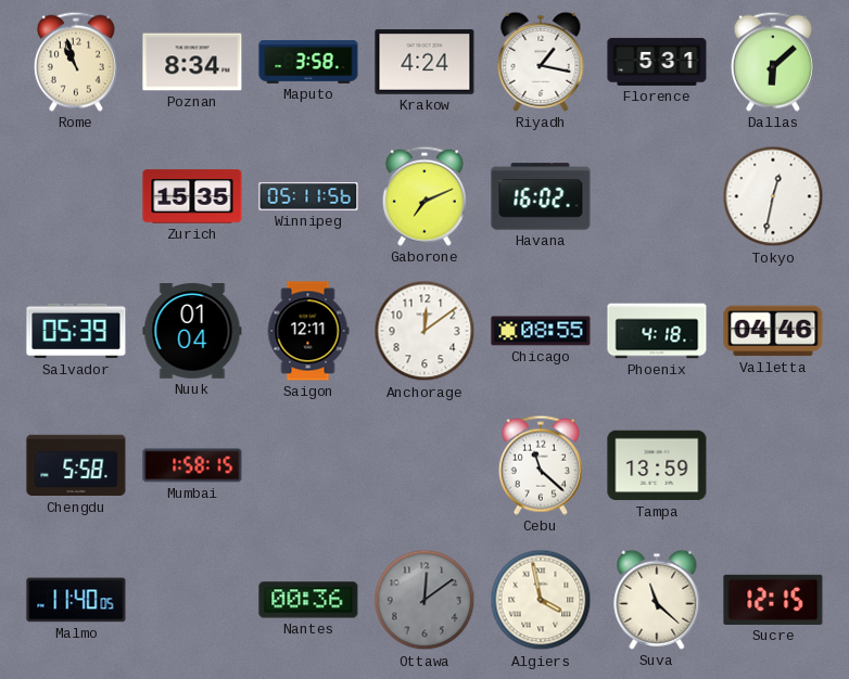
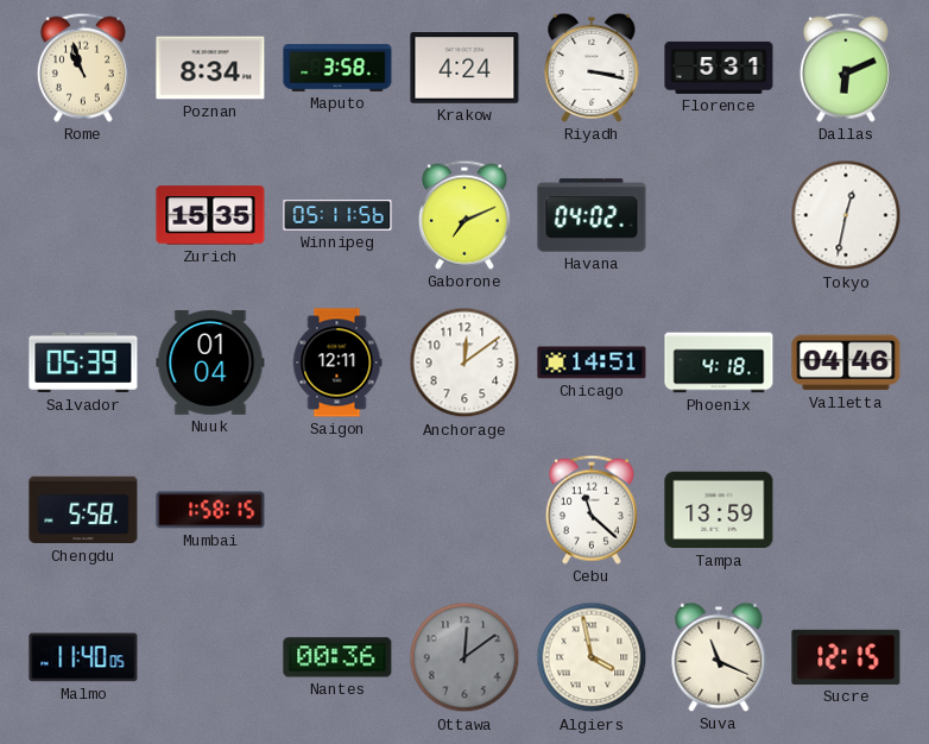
Riyadh: 1:17 -> 3:17
Dallas: 6:08 -> 6:11
Havana: 16:02 -> 04:02
Chicago: 08:55 -> 14:51
Suva: 11:22 -> 11:19
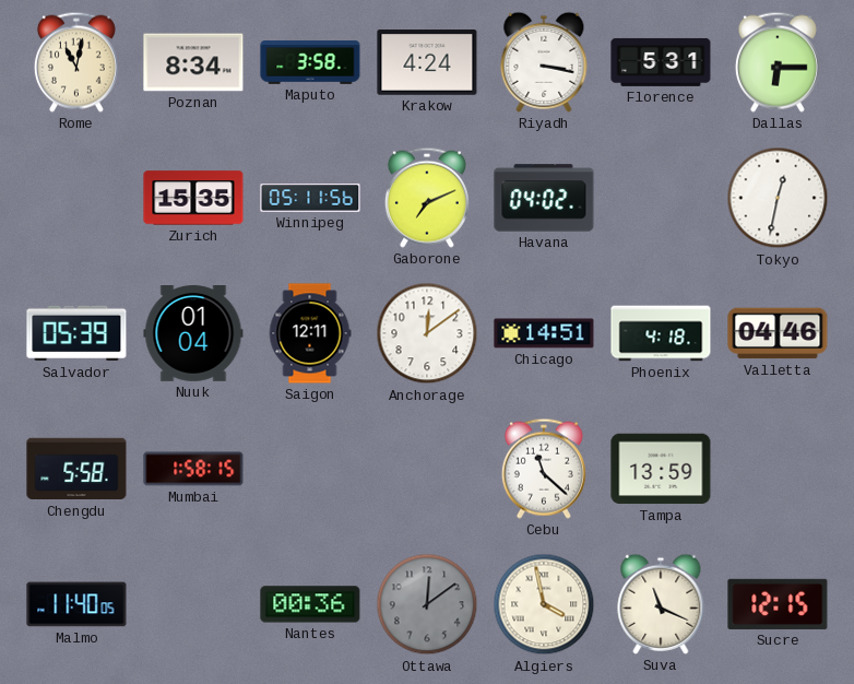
Rome: 10:57 -> 11:02
Dallas: 6:11 -> 6:15
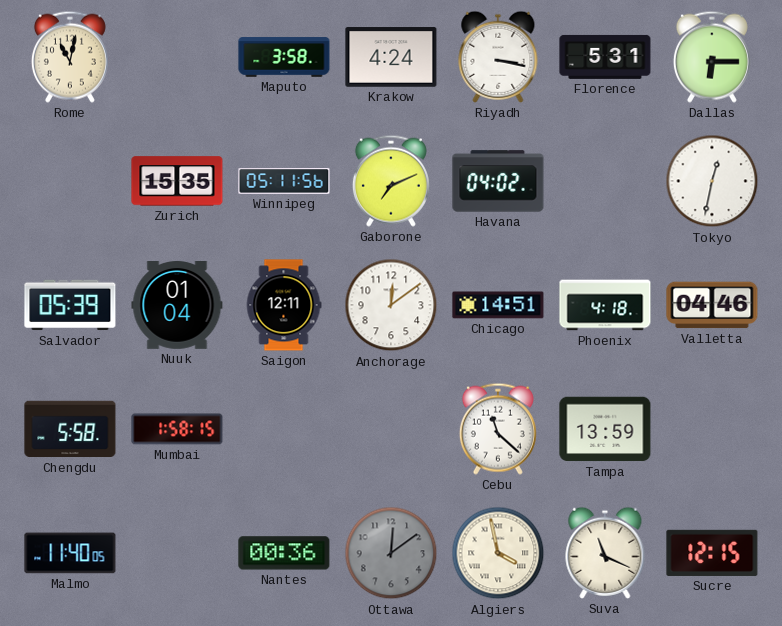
Poznan: 8:34 -> none
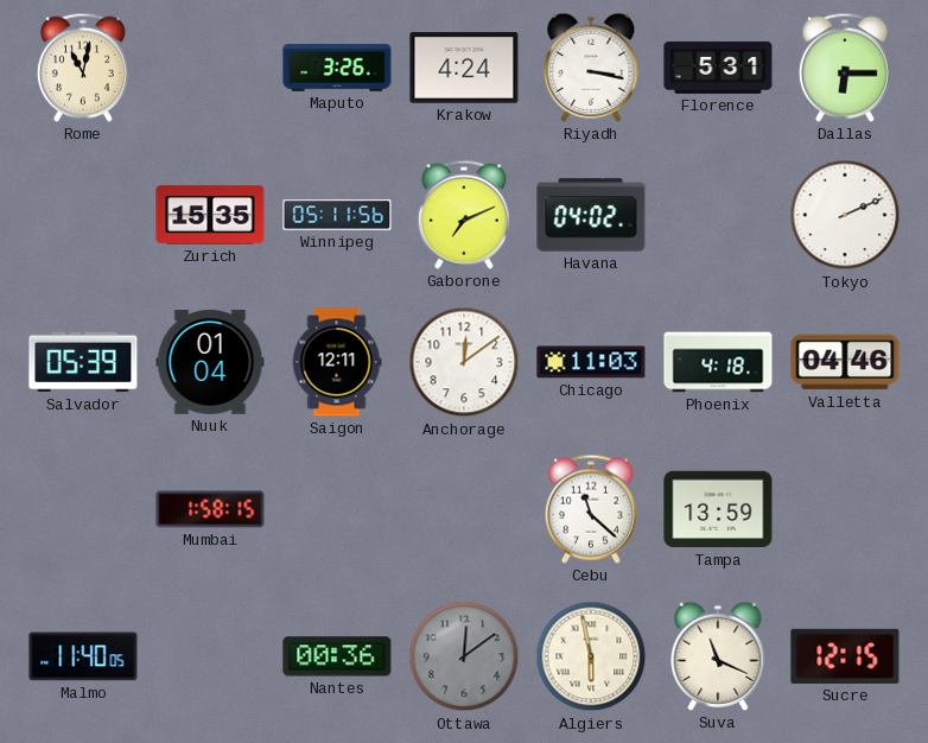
Maputo: 3:58 -> 3:26
Tokyo: 12:32 -> 2:11
Chicago: 14:51 -> 11:03
Chengdu: 5:58 -> none
Algiers: 3:58 -> 5:58
